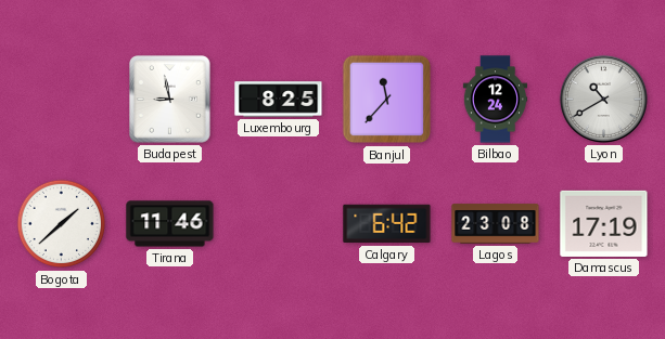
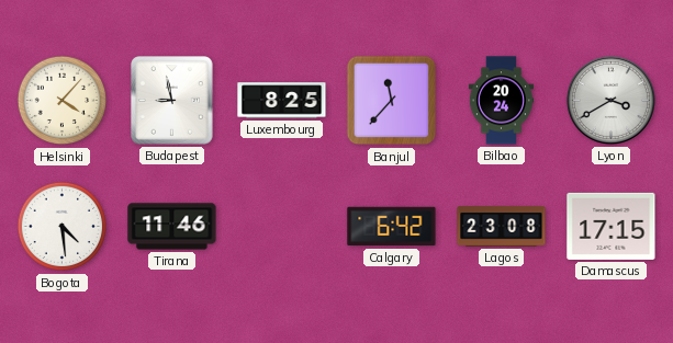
Helsinki: none -> 4:07
Bilbao: 12:24 -> 20:24
Lyon: 10:40 -> 3:40
Bogota: 1:38 -> 4:29
Damascus: 17:19 -> 17:15
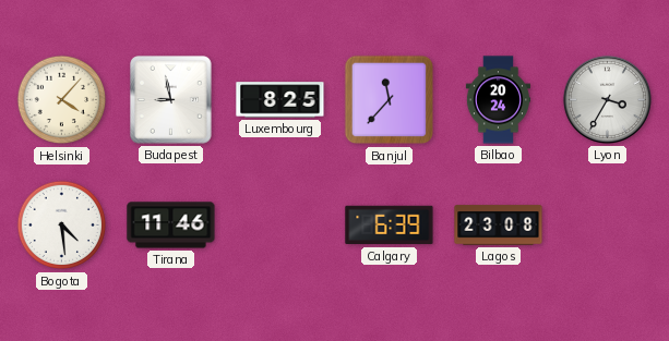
Lyon: 3:40 -> 3:35
Calgary: 6:42 -> 6:39
Damascus: 17:15 -> none
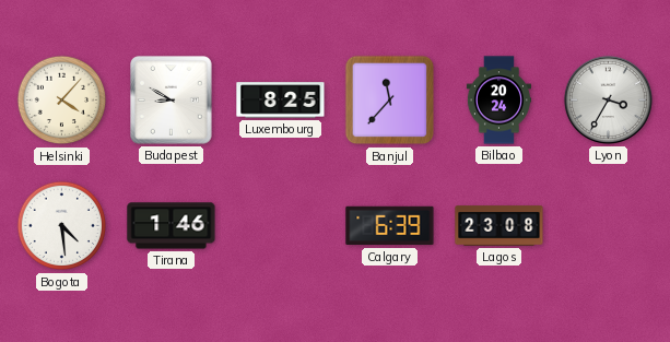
Budapest: 8:58 -> 8:50
Tirana: 11:46 -> 1:46
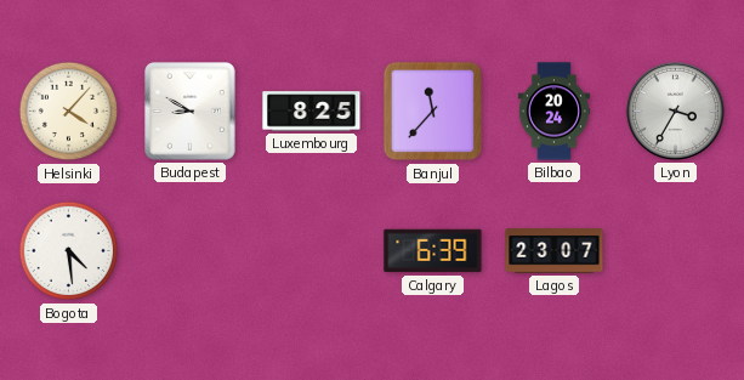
Tirana: 1:46 -> none
Lagos: 23:08 -> 23:07
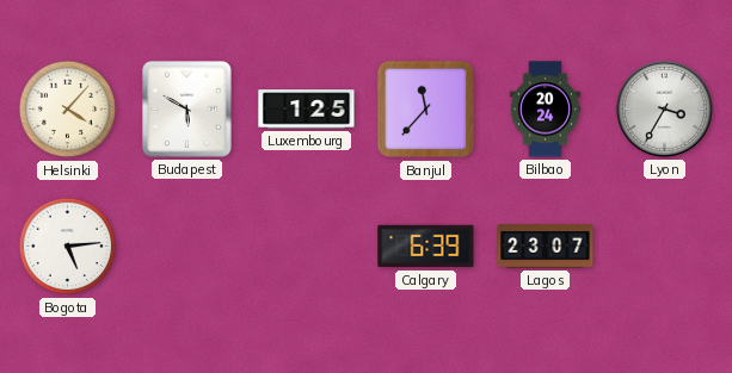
Budapest: 8:50 -> 5:50
Luxembourg: 8:25 -> 1:25
Bogota: 4:29 -> 5:14
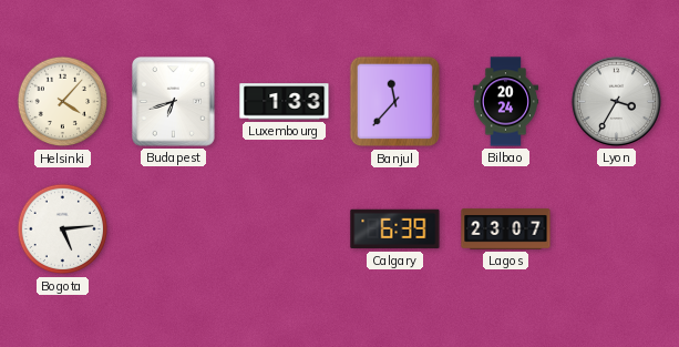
Budapest: 5:50 -> 6:42
Luxembourg: 1:25 -> 1:33
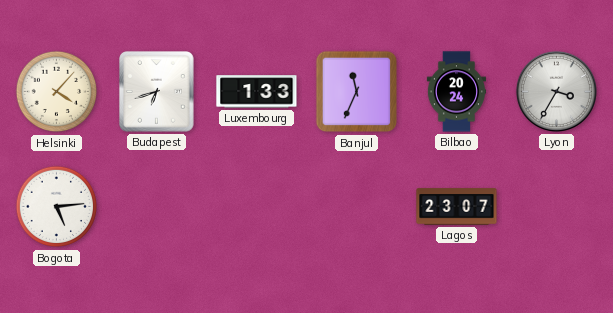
Banjul: 11:37 -> 11:34
Calgary: 6:39 -> none
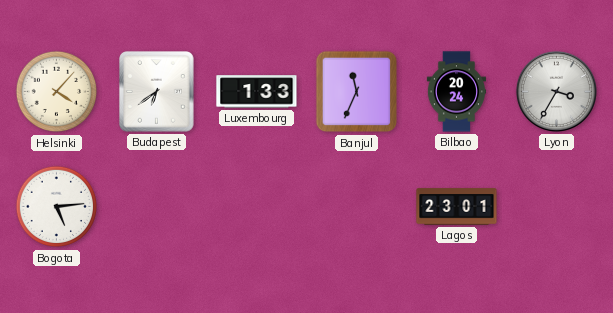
Budapest: 6:42 -> 6:39
Lagos: 23:07 -> 23:01
